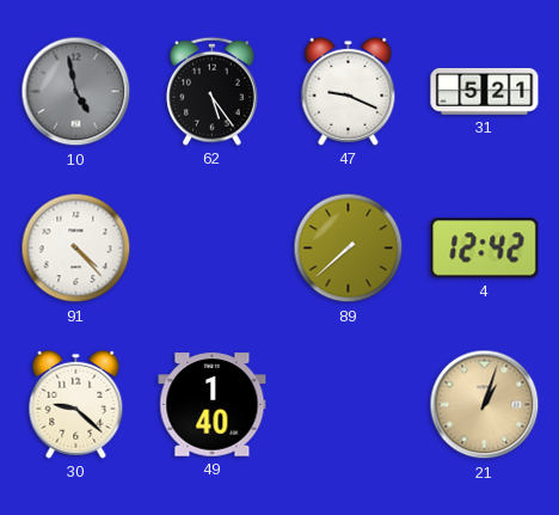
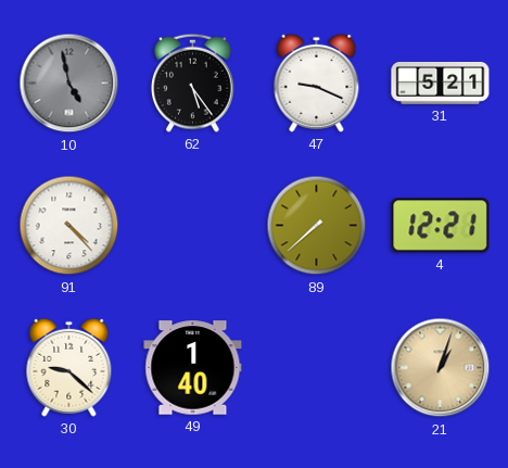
4: 12:42 -> 12:21
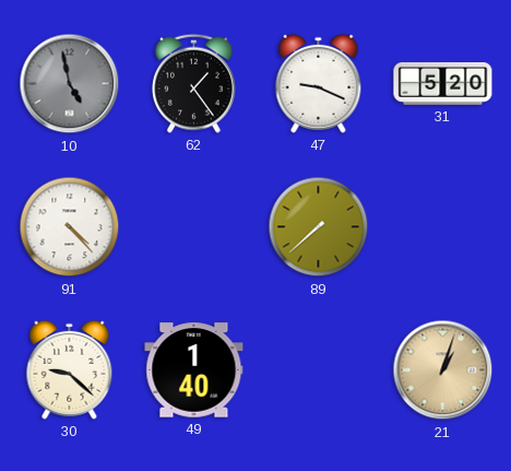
62: 5:24 -> 1:24
31: 5:21 -> 5:20
4: 12:21 -> none
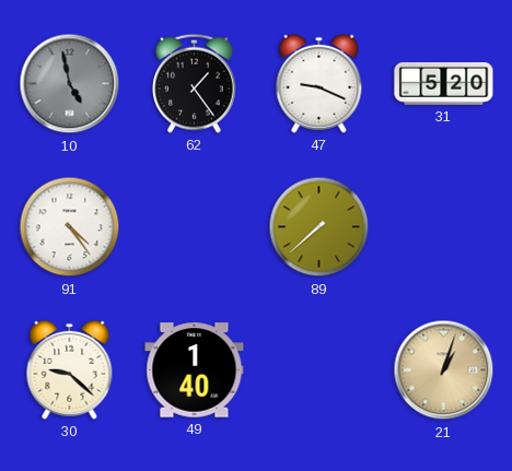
91: 4:23 -> 4:24
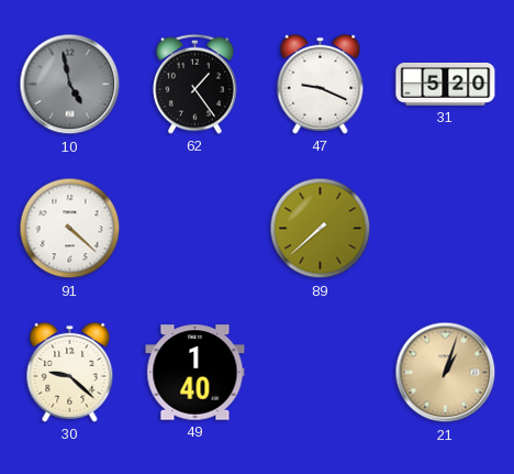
91: 4:24 -> 4:22
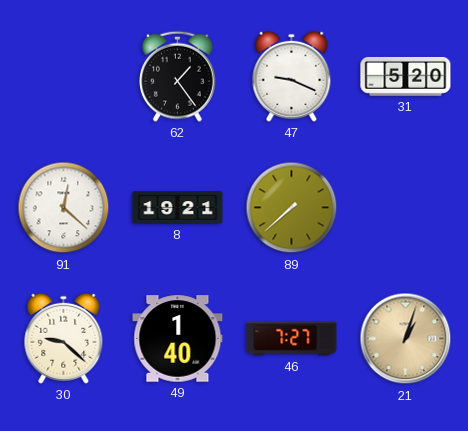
10: 4:58 -> none
91: 4:22 -> 12:22
8: none -> 19:21
46: none -> 7:27
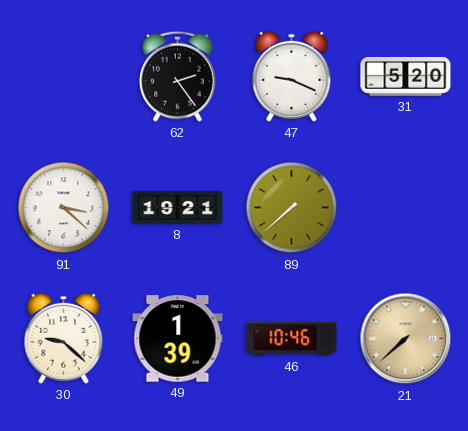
62: 1:24 -> 2:24
91: 12:22 -> 3:22
49: 1:40 -> 1:39
46: 7:27 -> 10:46
21: 1:03 -> 7:38
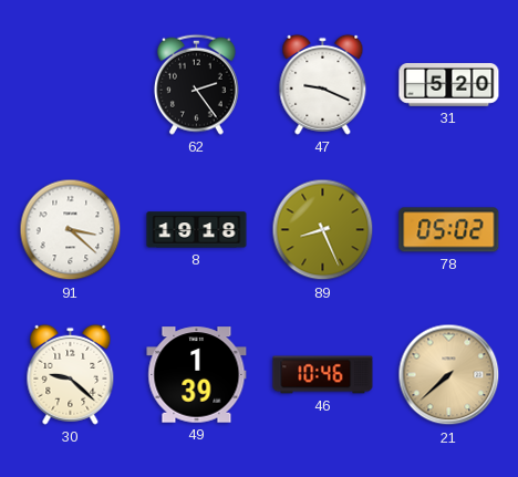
8: 19:21 -> 19:18
89: 7:38 -> 8:26
78: none -> 05:02
